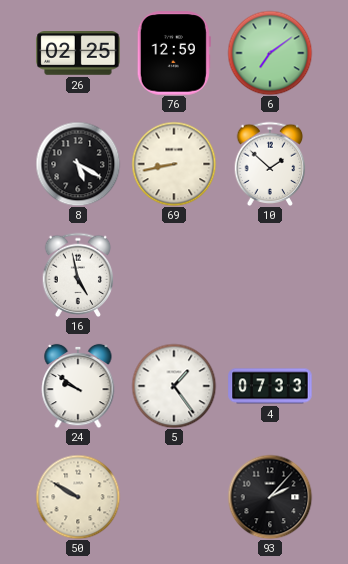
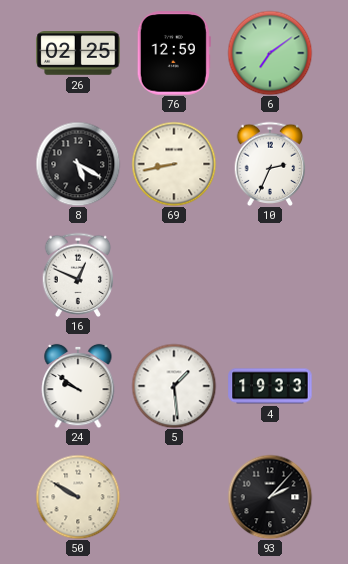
10: 1:52 -> 2:34
16: 4:58 -> 12:49
5: 1:24 -> 1:29
4: 07:33 -> 19:33
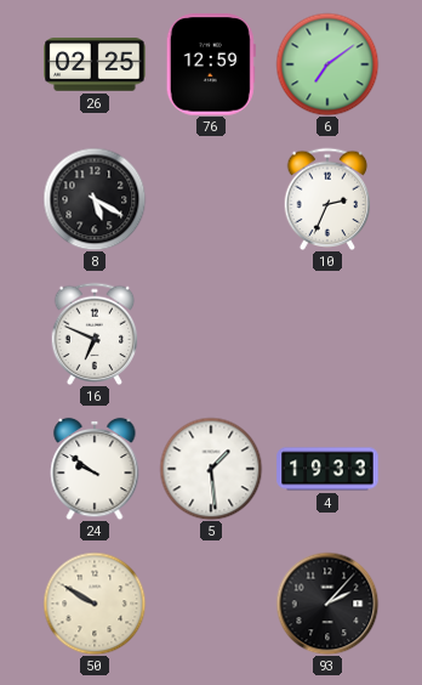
69: 8:43 -> none
16: 12:49 -> 6:49
